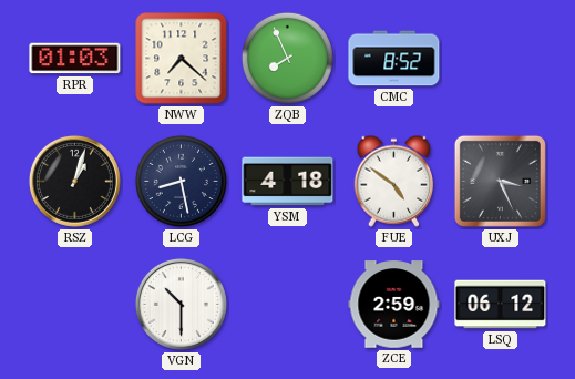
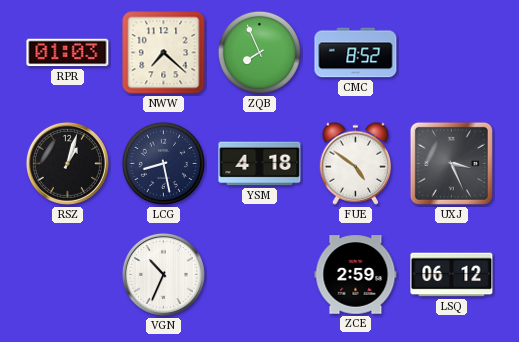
VGN: 10:30 -> 10:34
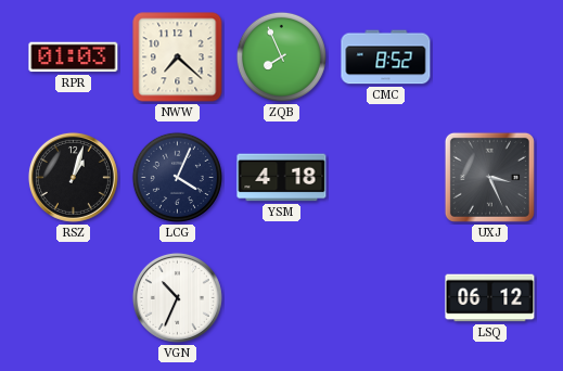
LCG: 8:28 -> 4:04
FUE: 4:51 -> none
ZCE: 2:59 -> none
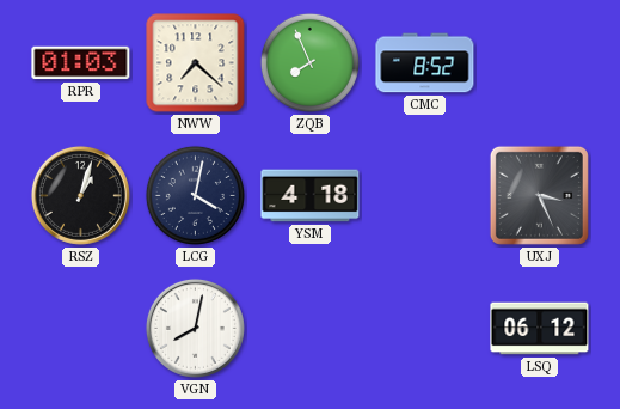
LCG: 4:04 -> 4:02
VGN: 10:34 -> 8:02
